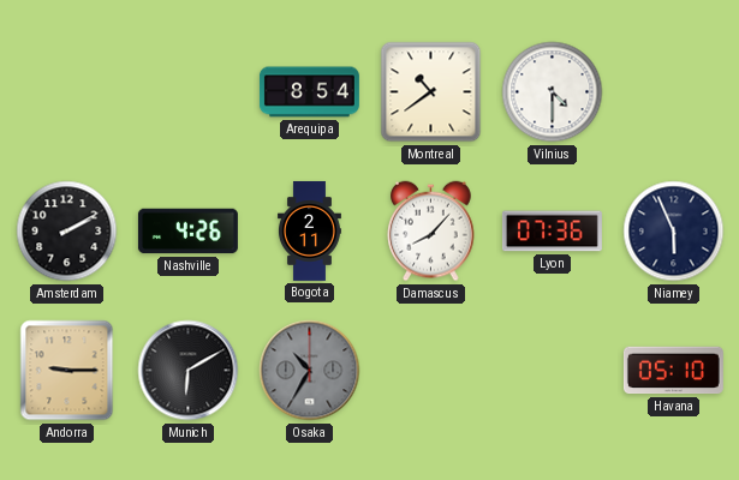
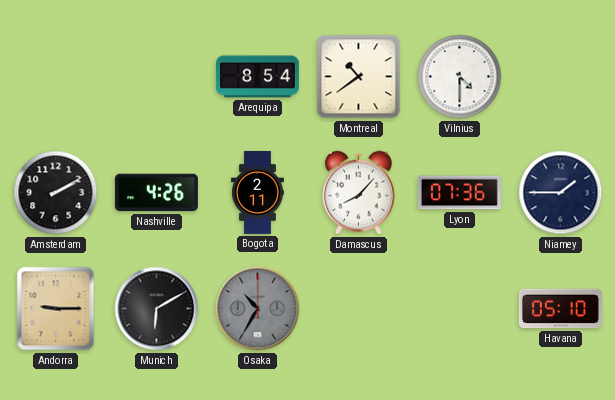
Niamey: 5:56 -> 1:45
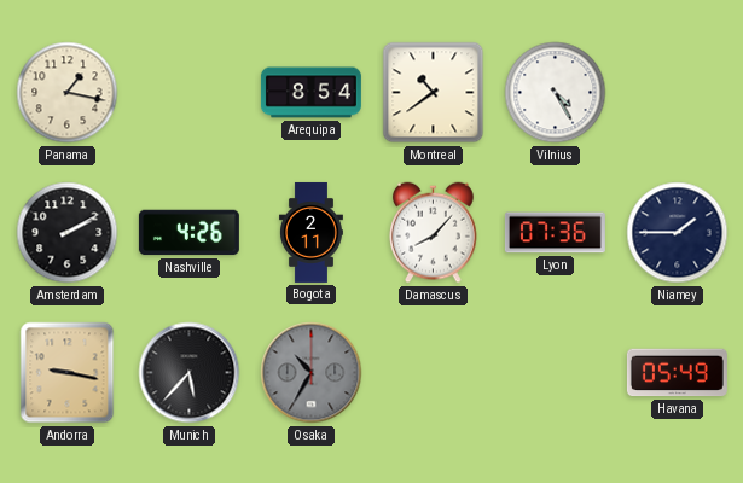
Panama: none -> 1:17
Vilnius: 4:30 -> 4:25
Andorra: 9:15 -> 9:17
Munich: 6:10 -> 5:37
Havana: 05:10 -> 05:49
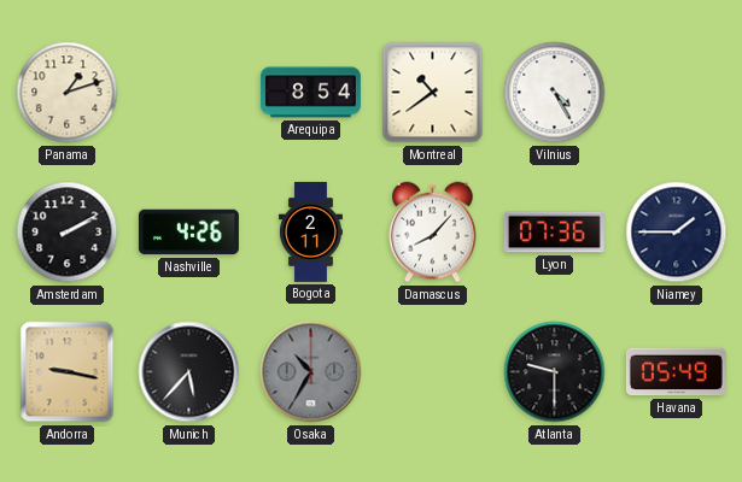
Panama: 1:17 -> 1:12
Atlanta: none -> 9:30
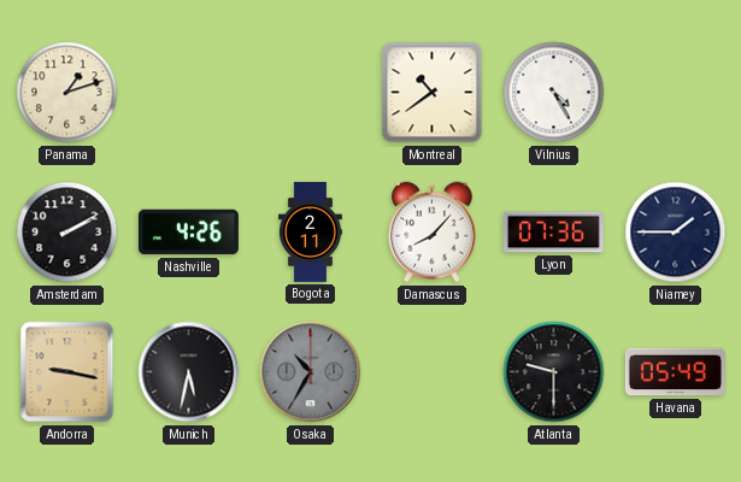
Arequipa: 8:54 -> none
Munich: 5:37 -> 5:32
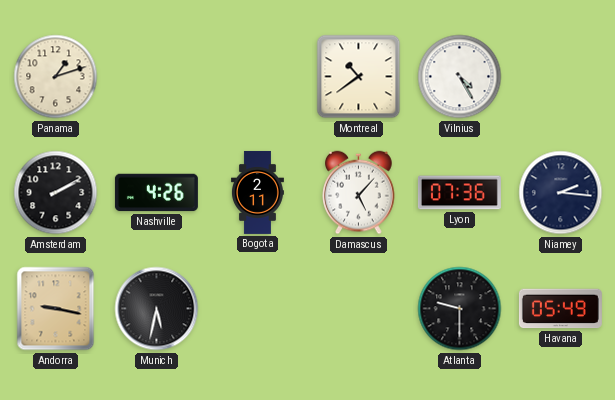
Damascus: 8:07 -> 5:07
Niamey: 1:45 -> 2:16
Osaka: 10:35 -> none
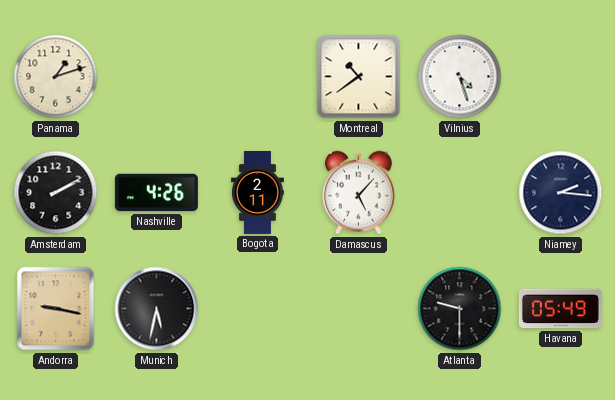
Vilnius: 4:25 -> 4:27
Lyon: 07:36 -> none
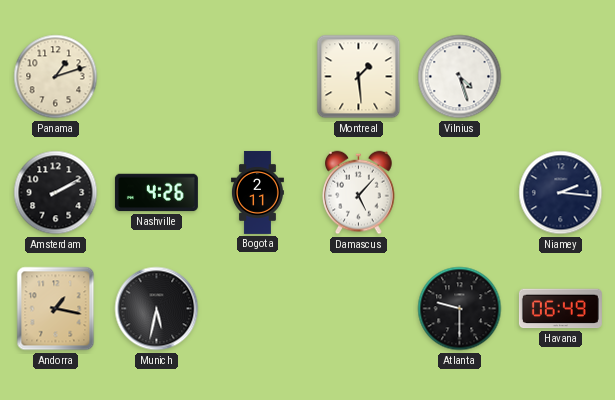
Montreal: 10:39 -> 1:29
Andorra: 9:17 -> 1:17
Havana: 05:49 -> 06:49
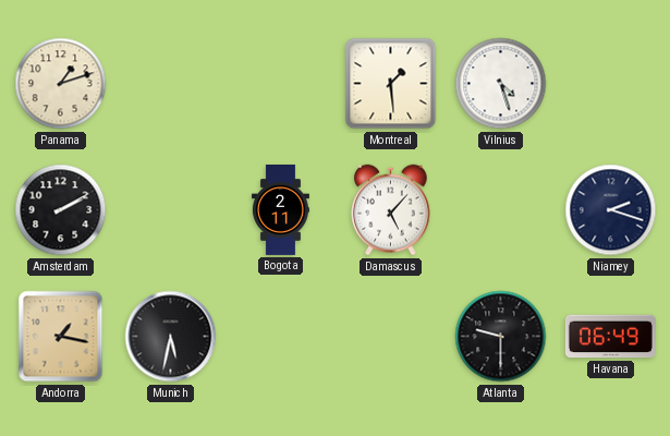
Nashville: 4:26 -> none
Niamey: 2:16 -> 2:18
